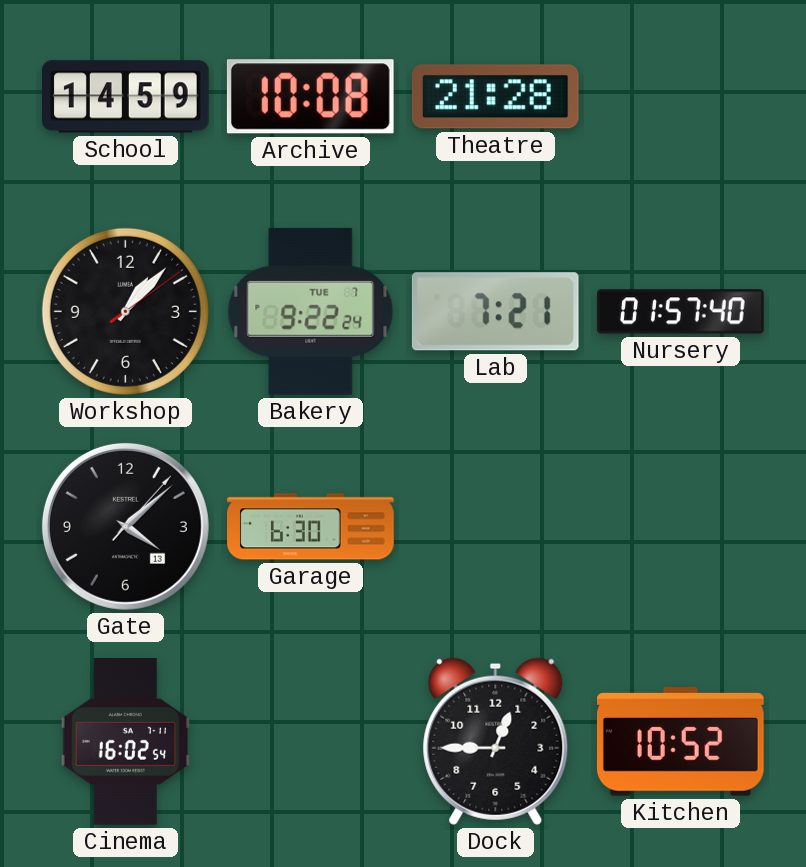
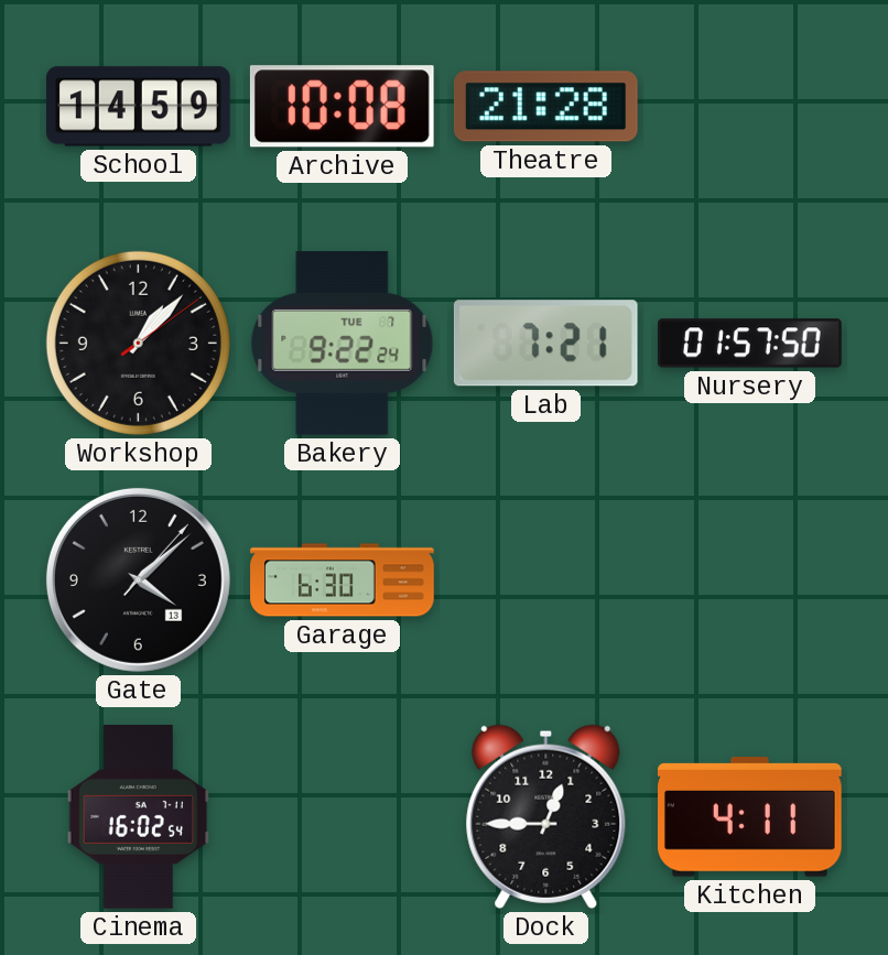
Nursery: 01:57:40 -> 01:57:50
Kitchen: 10:52 -> 4:11
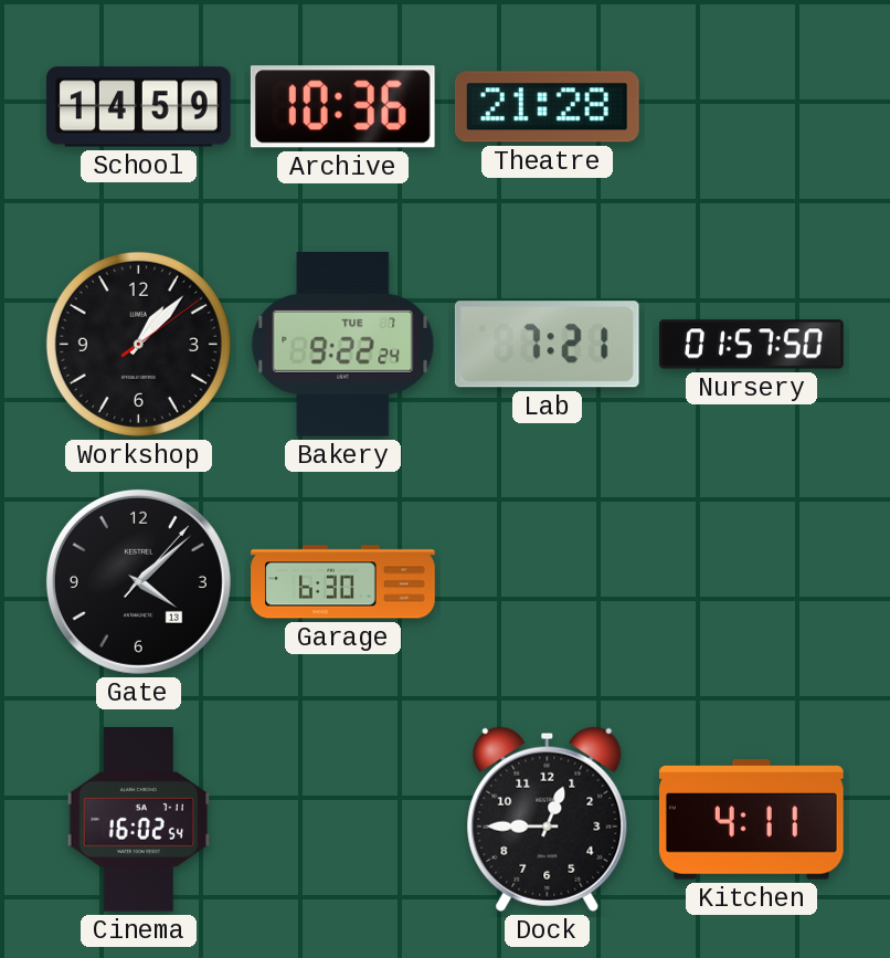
Archive: 10:08 -> 10:36
